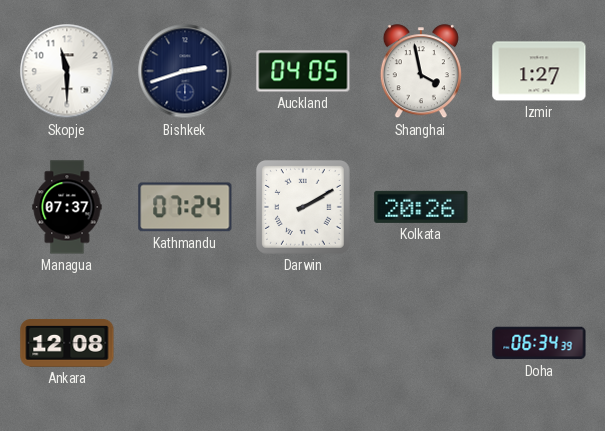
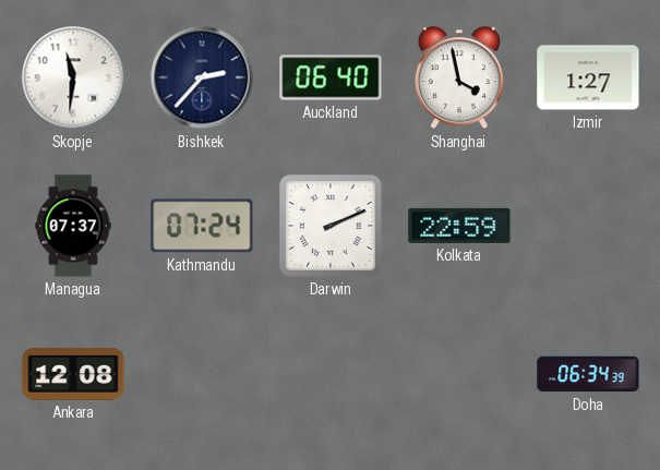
Skopje: 11:30 -> 11:31
Bishkek: 2:42 -> 2:37
Auckland: 04:05 -> 06:40
Darwin: 2:10 -> 2:11
Kolkata: 20:26 -> 22:59
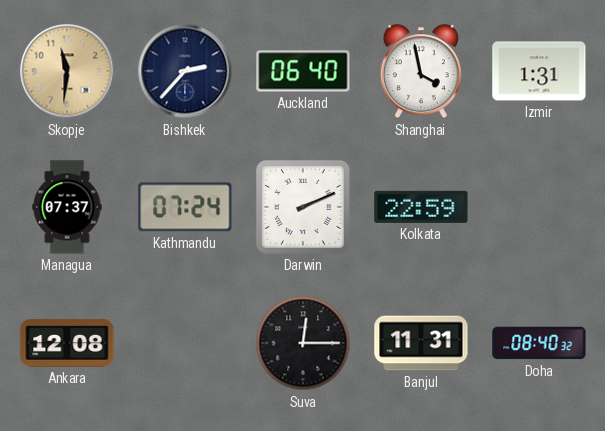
Skopje dial: white -> champagne
Izmir: 1:27 -> 1:31
Suva: none -> 12:15
Banjul: none -> 11:31
Doha: 06:34 -> 08:40
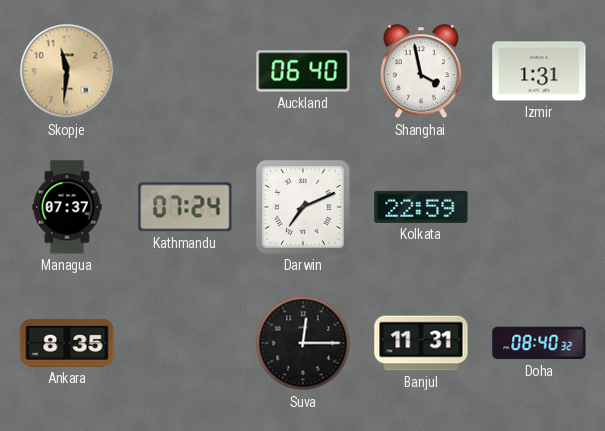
Bishkek: 2:37 -> none
Darwin: 2:11 -> 7:11
Ankara: 12:08 -> 8:35
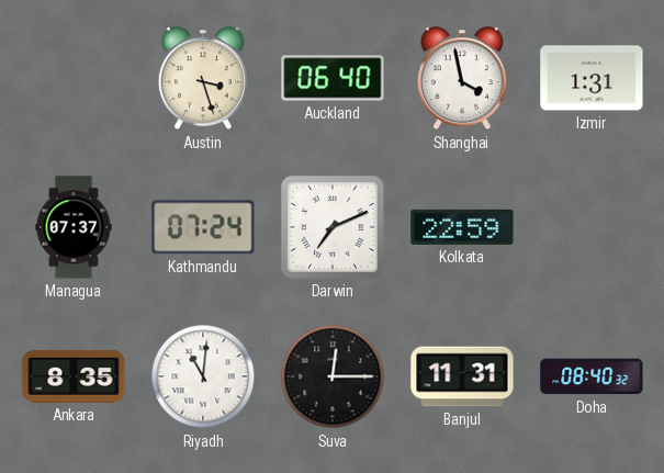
Skopje: 11:31 -> none
Austin: none -> 3:27
Riyadh: none -> 11:01
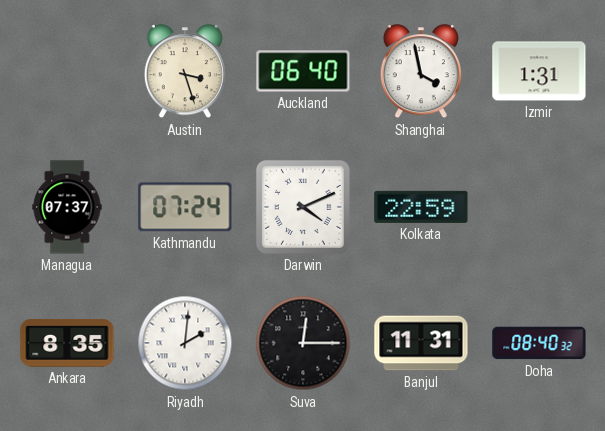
Darwin: 7:11 -> 4:11
Riyadh: 11:01 -> 2:01
